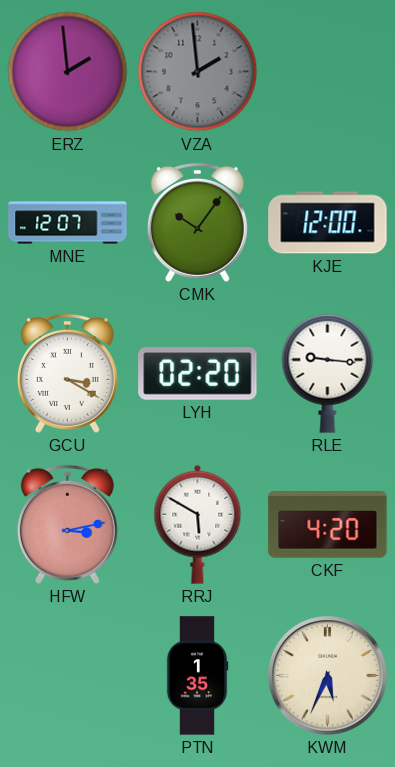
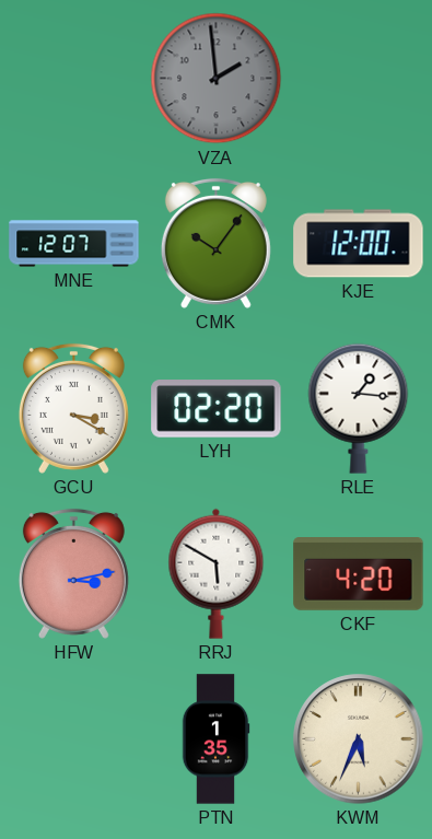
ERZ: 1:59 -> none
RLE: 9:16 -> 1:16
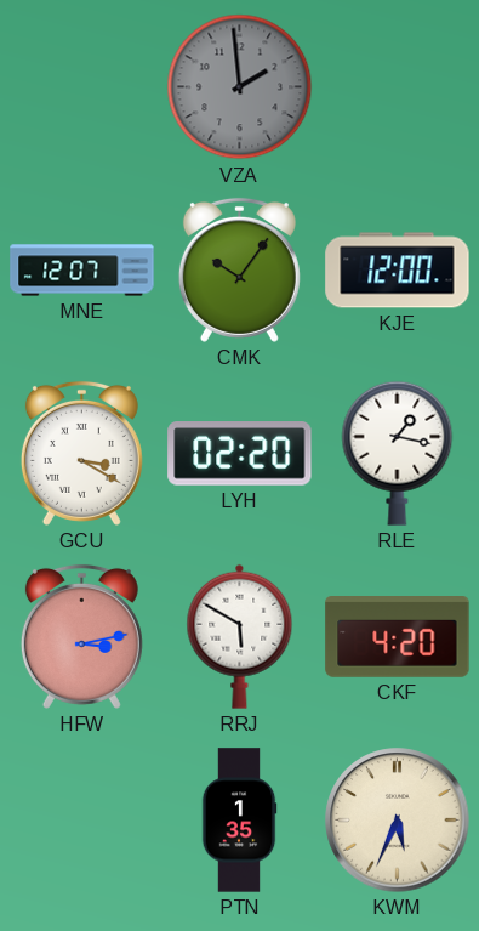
RLE: 1:16 -> 1:17
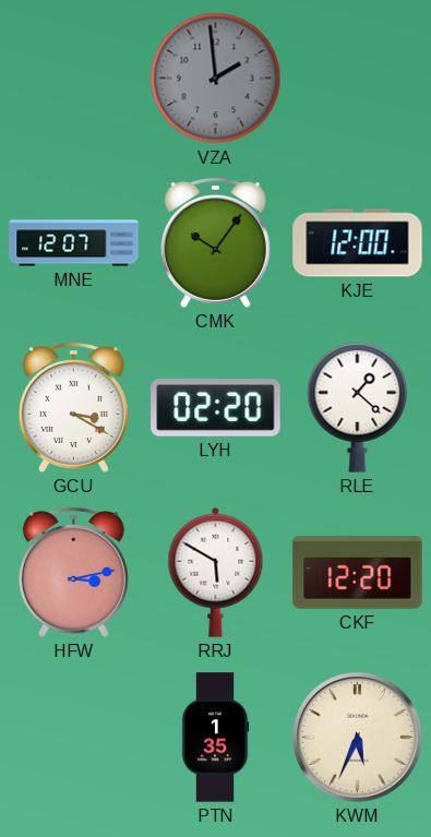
RLE: 1:17 -> 1:22
CKF: 4:20 -> 12:20
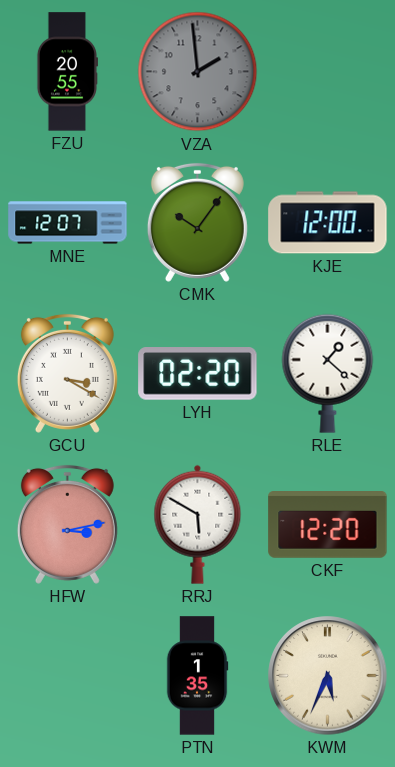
FZU: none -> 20:55
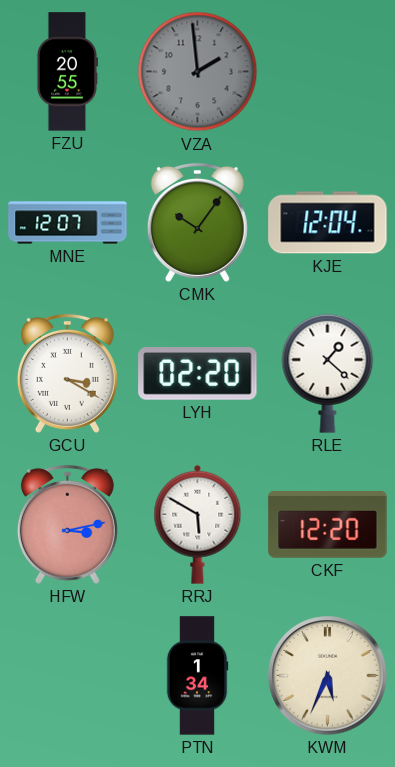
KJE: 12:00 -> 12:04
PTN: 1:35 -> 1:34
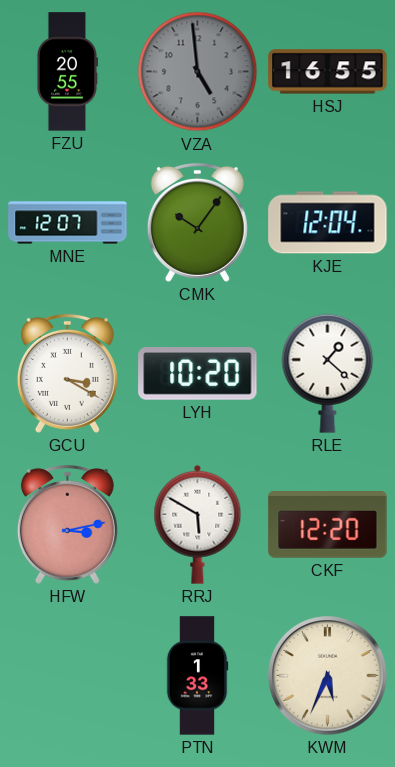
VZA: 1:59 -> 4:59
HSJ: none -> 16:55
LYH: 02:20 -> 10:20
PTN: 1:34 -> 1:33
